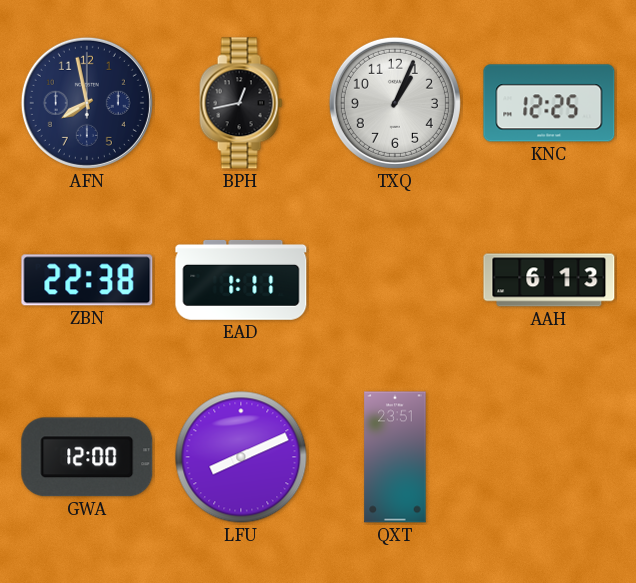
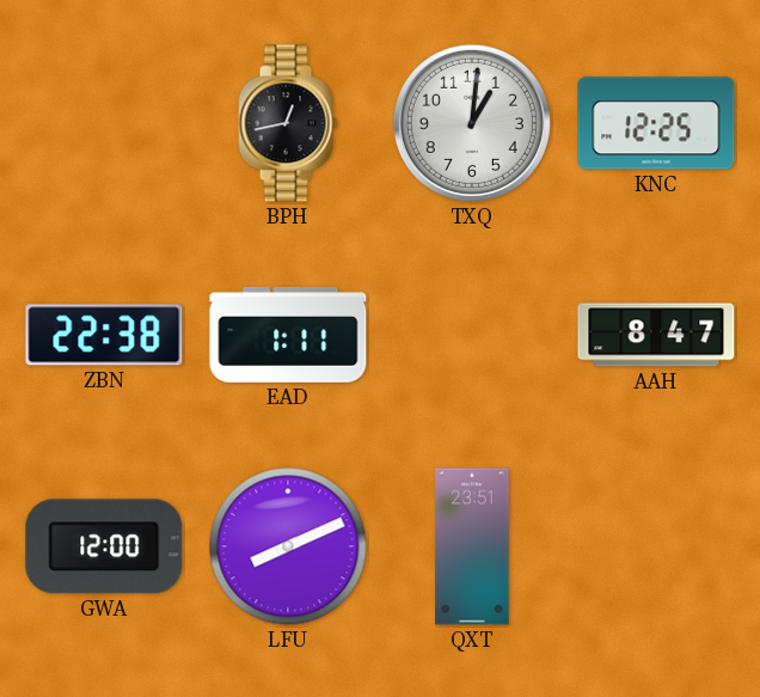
AFN: 7:58 -> none
TXQ: 1:04 -> 1:01
AAH: 6:13 -> 8:47
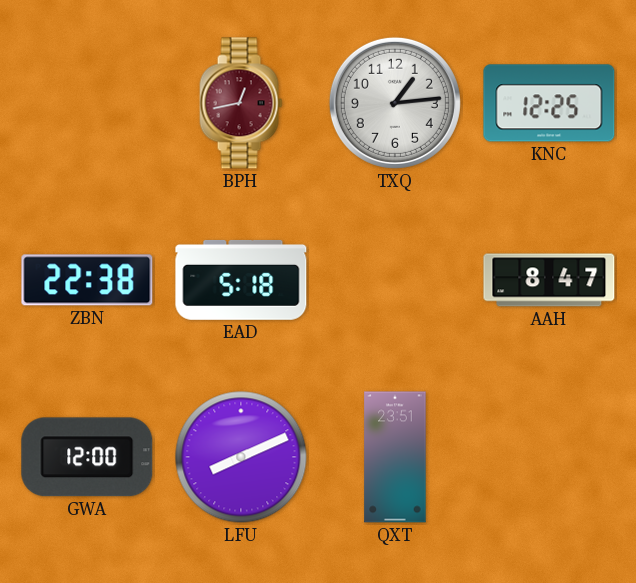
BPH dial: black -> burgundy
TXQ: 1:01 -> 1:14
EAD: 1:11 -> 5:18
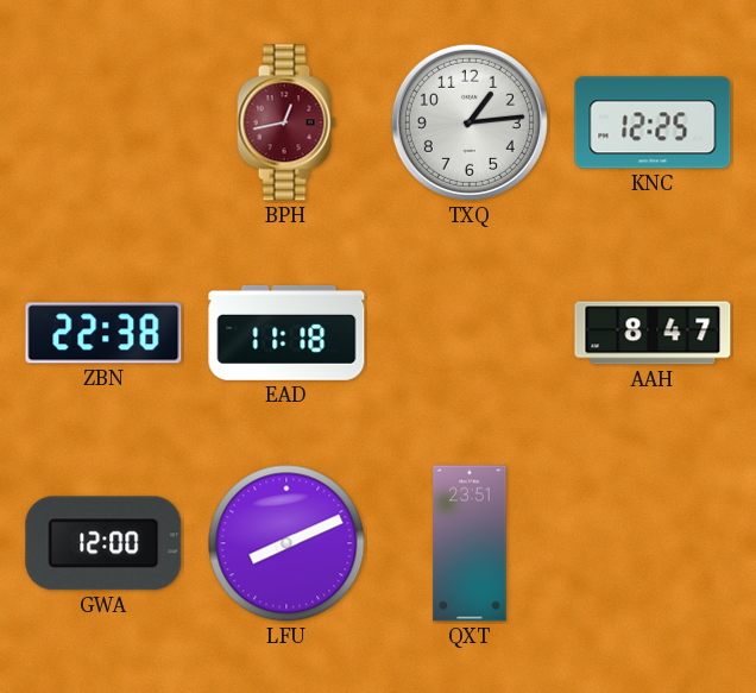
EAD: 5:18 -> 11:18
